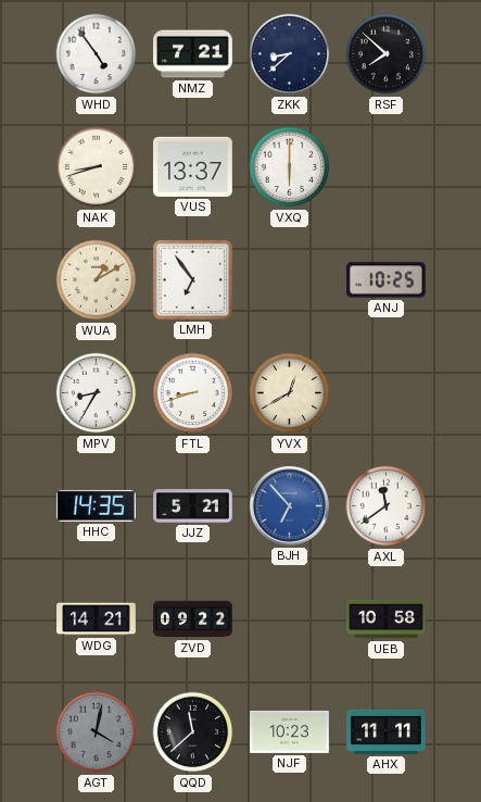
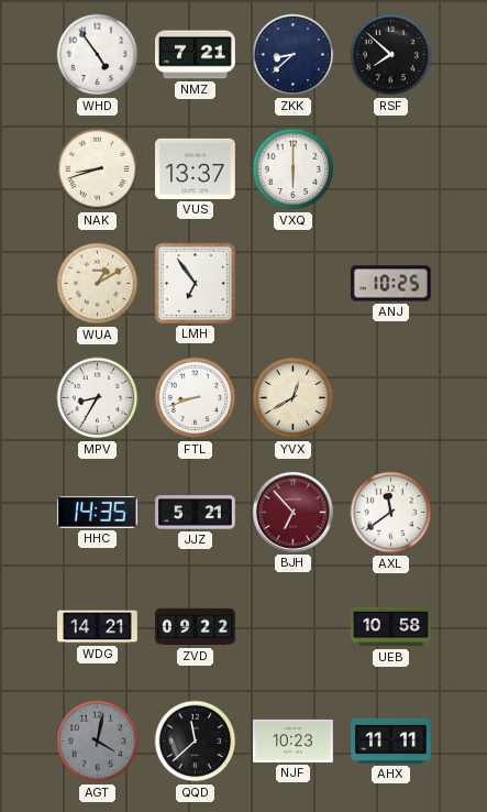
BJH dial: blue -> burgundy
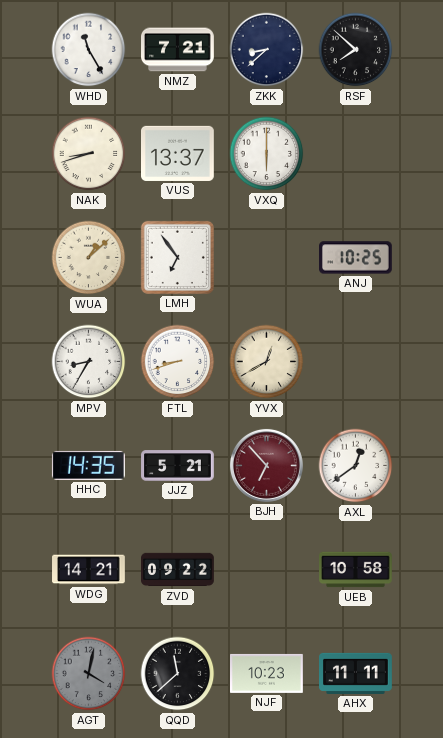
WHD: 4:54 -> 11:25
WUA: 1:10 -> 1:08
AXL: 11:39 -> 12:39
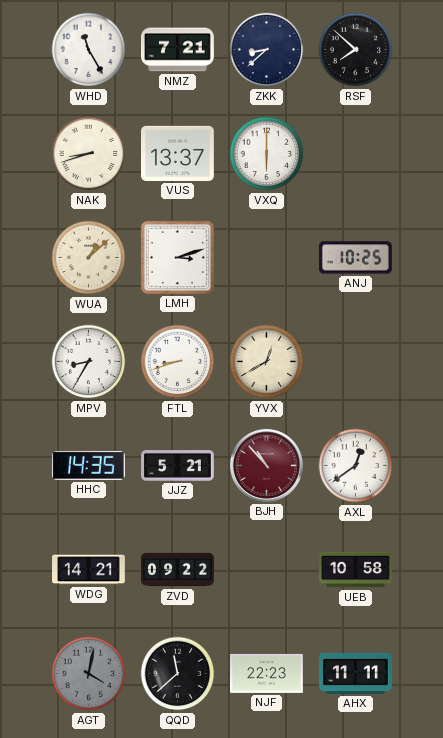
LMH: 6:54 -> 3:12
BJH: 6:53 -> 10:53
NJF: 10:23 -> 22:23
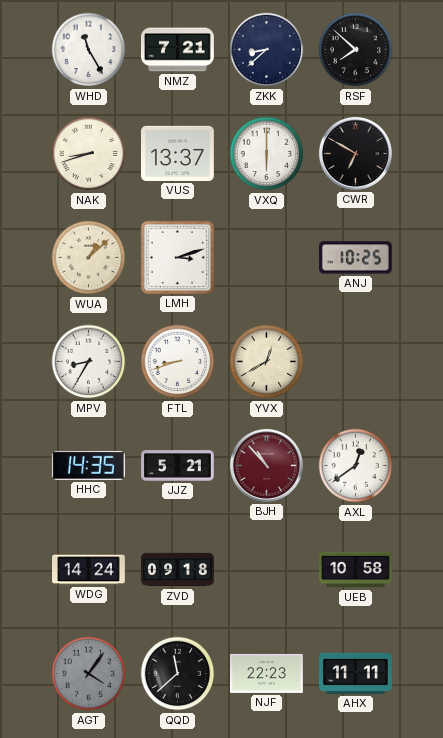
CWR: none -> 6:50
WDG: 14:21 -> 14:24
ZVD: 09:22 -> 09:18
AGT: 4:02 -> 4:06
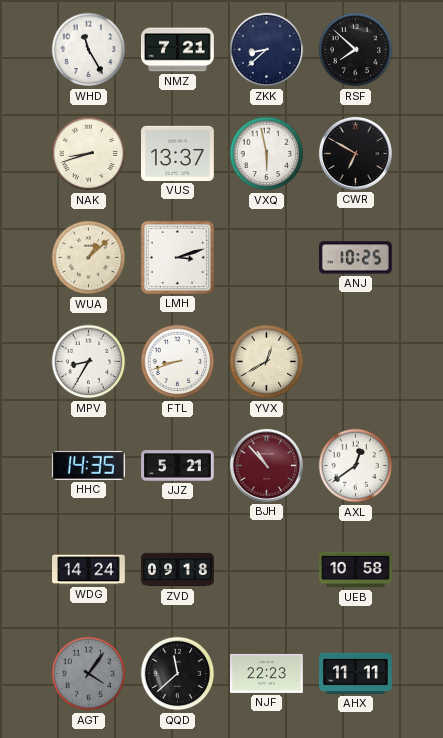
VXQ: 6:00 -> 5:58
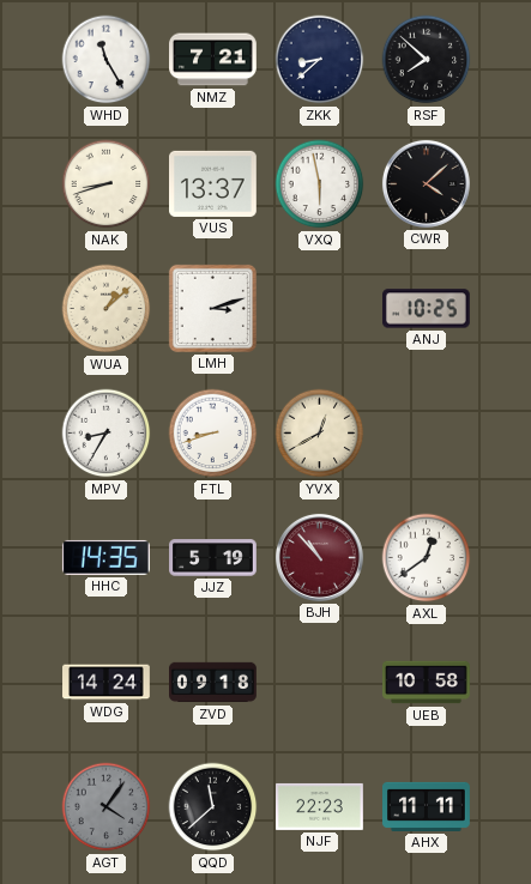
CWR: 6:50 -> 4:08
JJZ: 5:21 -> 5:19
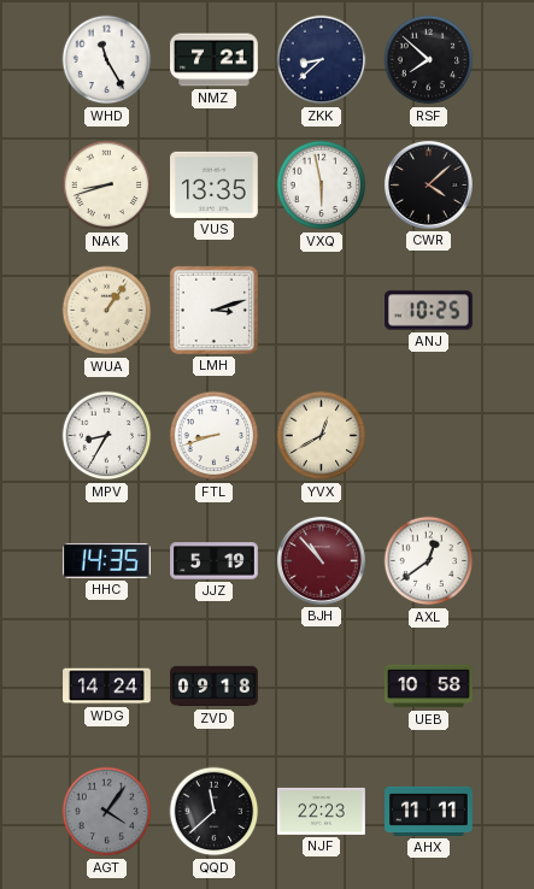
VUS: 13:37 -> 13:35
WUA: 1:08 -> 1:06
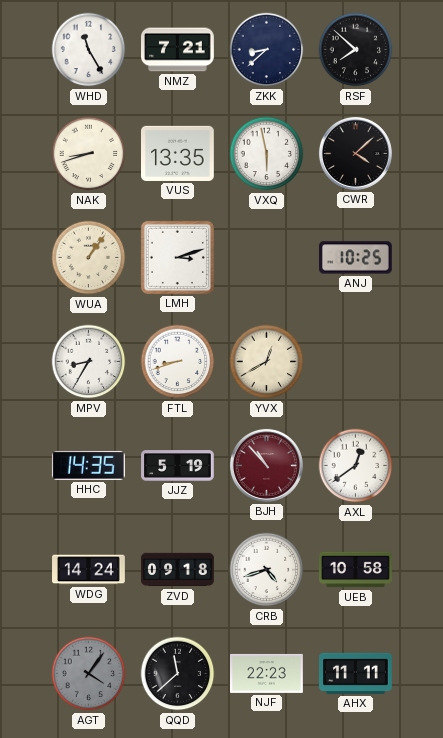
CRB: none -> 4:42
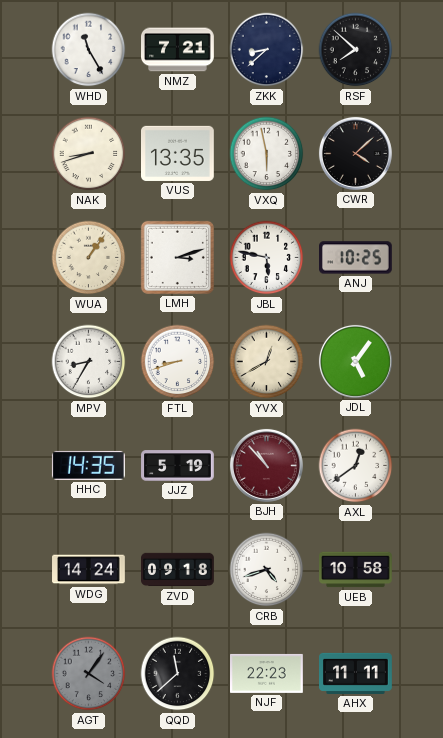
JBL: none -> 5:47
JDL: none -> 5:06
